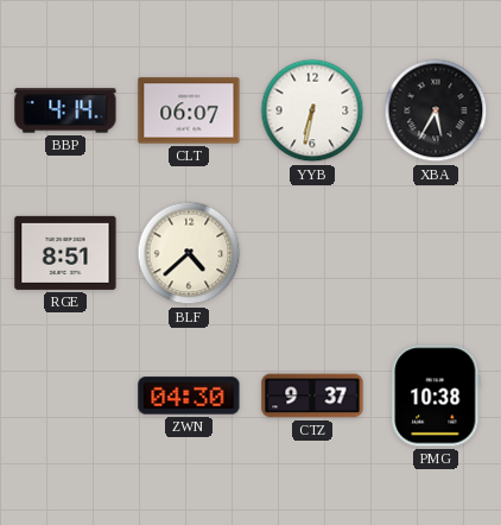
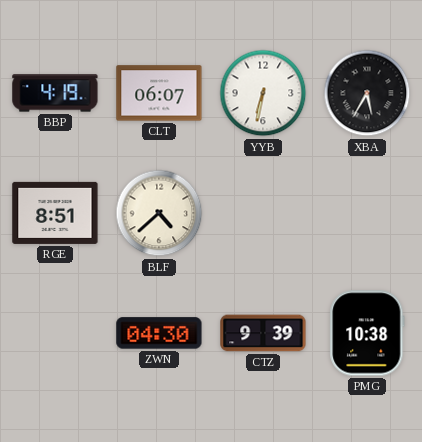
BBP: 4:14 -> 4:19
CTZ: 9:37 -> 9:39
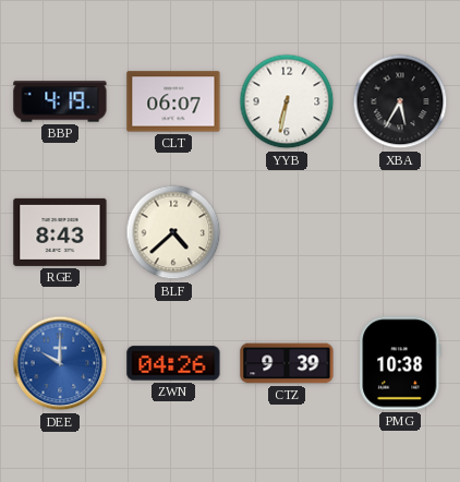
RGE: 8:51 -> 8:43
DEE: none -> 10:00
ZWN: 04:30 -> 04:26
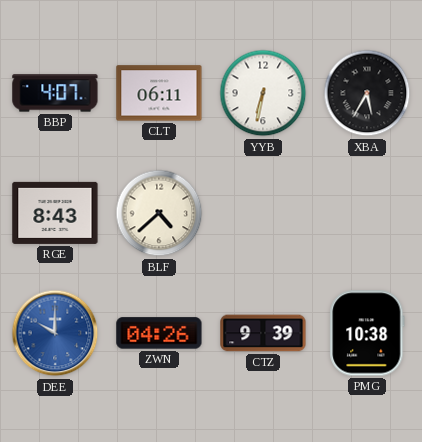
BBP: 4:19 -> 4:07
CLT: 06:07 -> 06:11
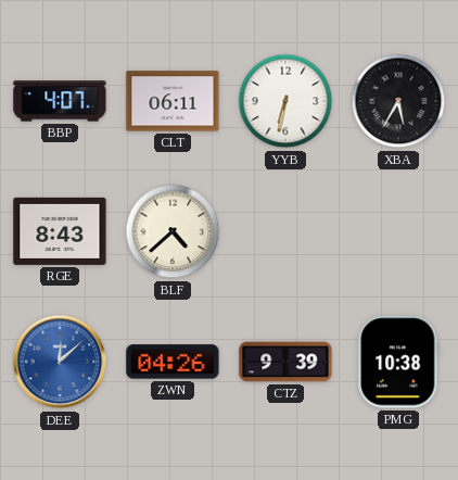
DEE: 10:00 -> 12:08
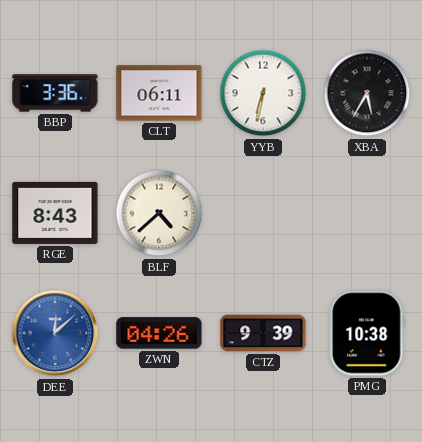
BBP: 4:07 -> 3:36
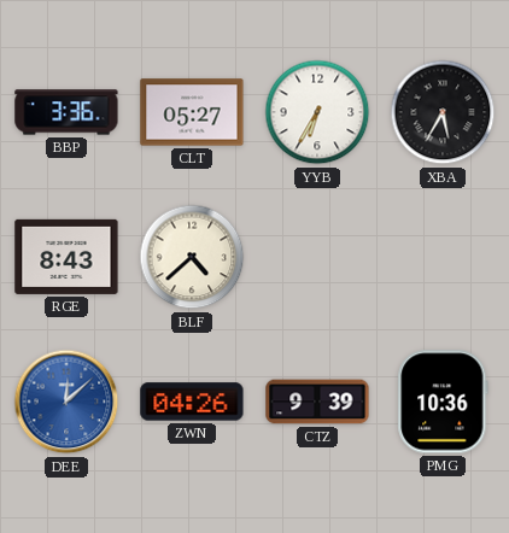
CLT: 06:11 -> 05:27
YYB: 6:32 -> 6:35
PMG: 10:38 -> 10:36
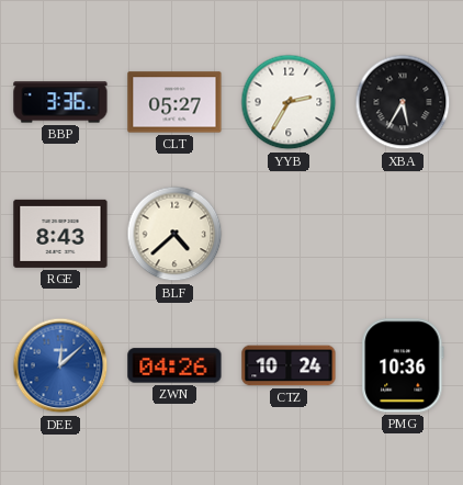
YYB: 6:35 -> 2:35
CTZ: 9:39 -> 10:24
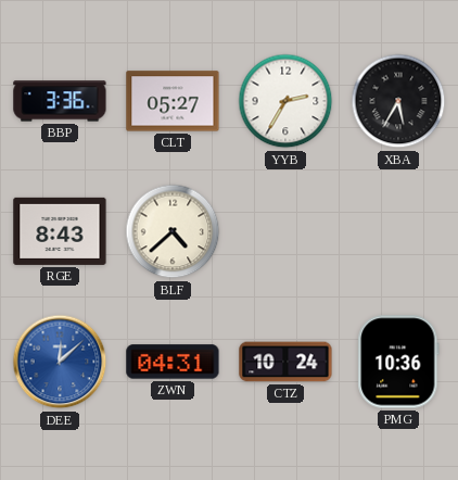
ZWN: 04:26 -> 04:31
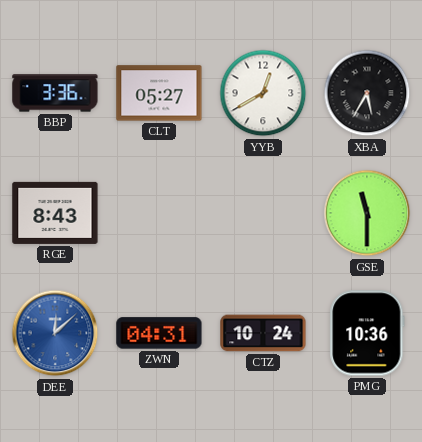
YYB: 2:35 -> 12:40
BLF: 4:38 -> none
GSE: none -> 11:30
